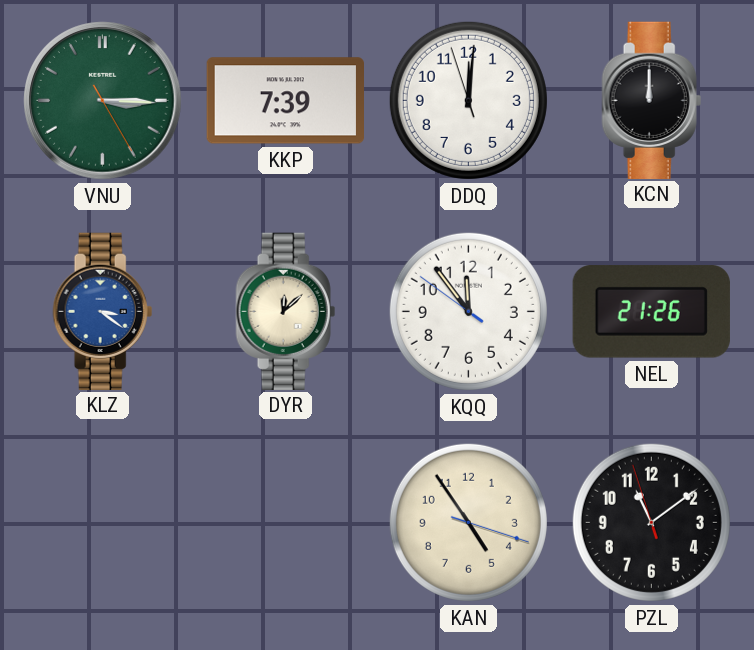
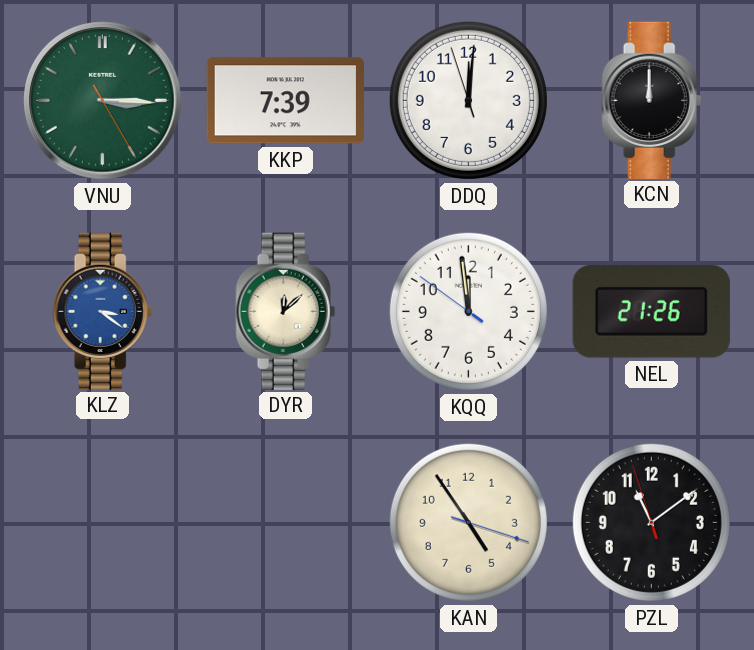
KQQ: 11:53 -> 11:58
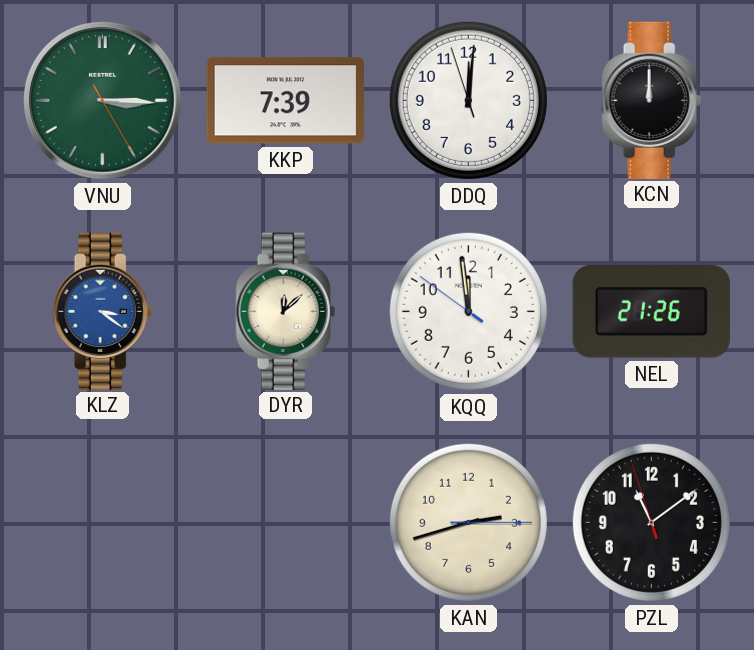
KAN: 4:54 -> 2:42
